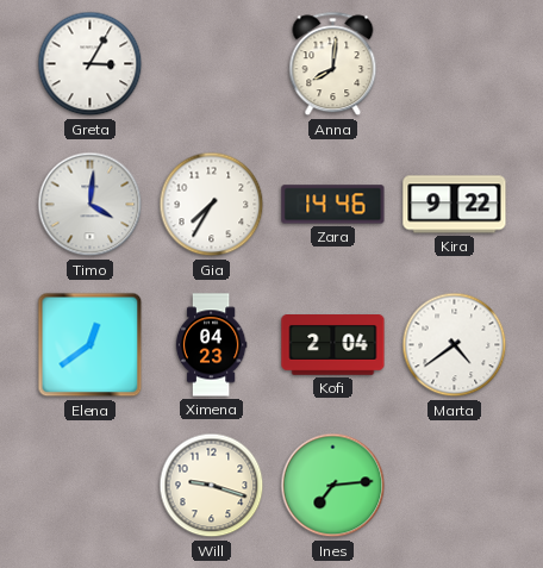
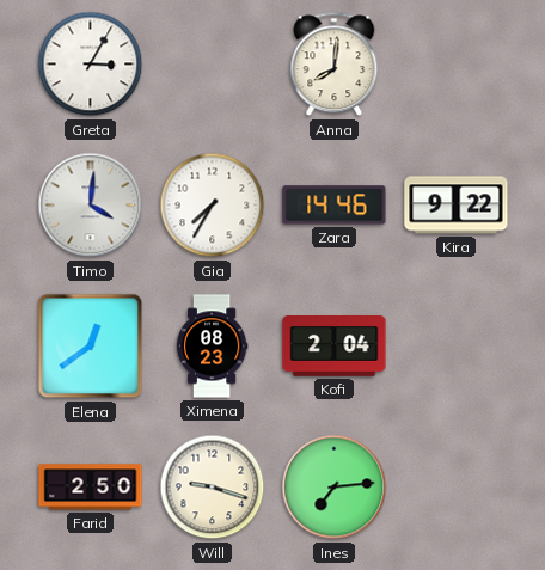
Ximena: 04:23 -> 08:23
Marta: 4:39 -> none
Farid: none -> 2:50
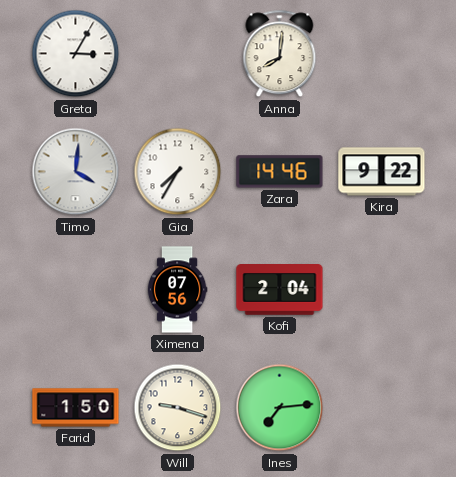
Elena: 12:39 -> none
Ximena: 08:23 -> 07:56
Farid: 2:50 -> 1:50
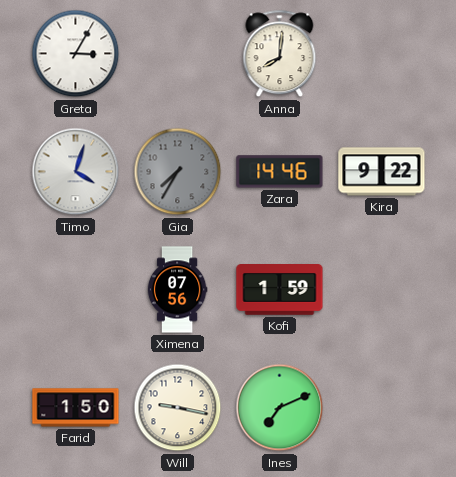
Timo: 4:01 -> 4:03
Gia dial: white -> grey
Kofi: 2:04 -> 1:59
Will: 9:18 -> 9:17
Ines: 7:14 -> 7:11
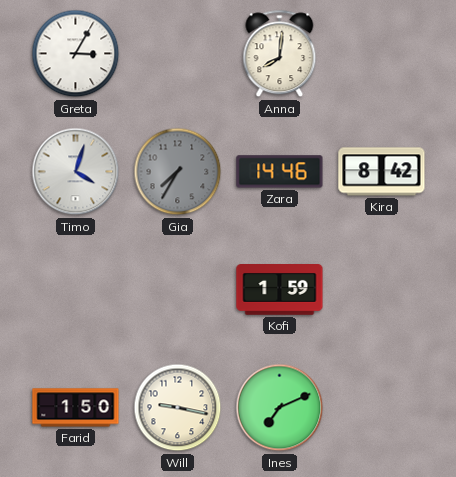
Kira: 9:22 -> 8:42
Ximena: 07:56 -> none
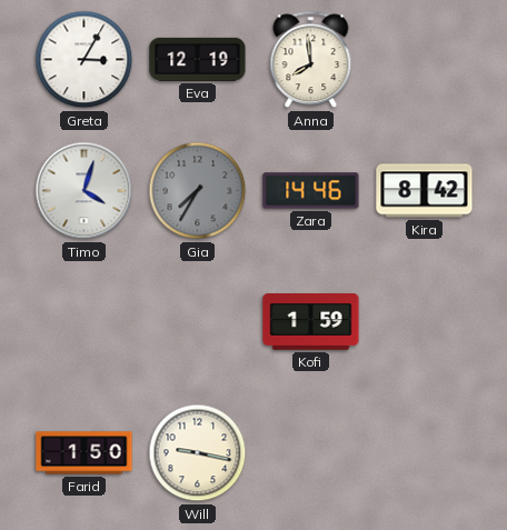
Eva: none -> 12:19
Anna: 8:01 -> 7:59
Ines: 7:11 -> none
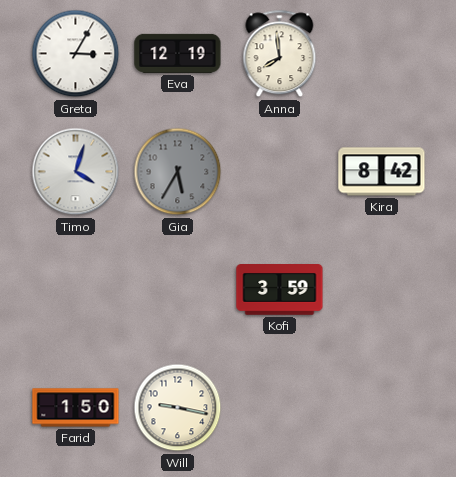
Gia: 7:35 -> 5:35
Zara: 14:46 -> none
Kofi: 1:59 -> 3:59
